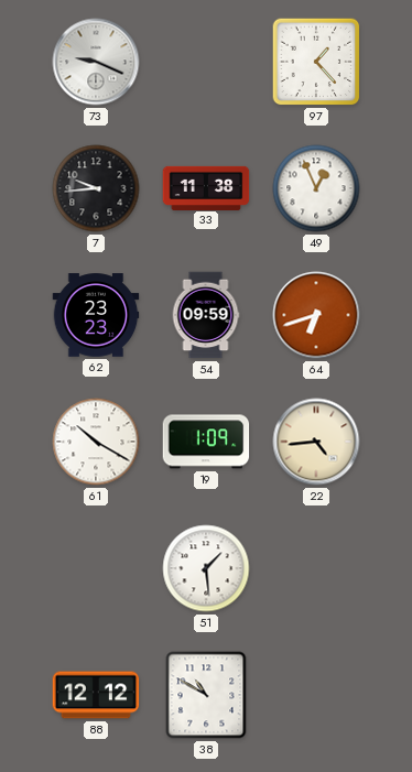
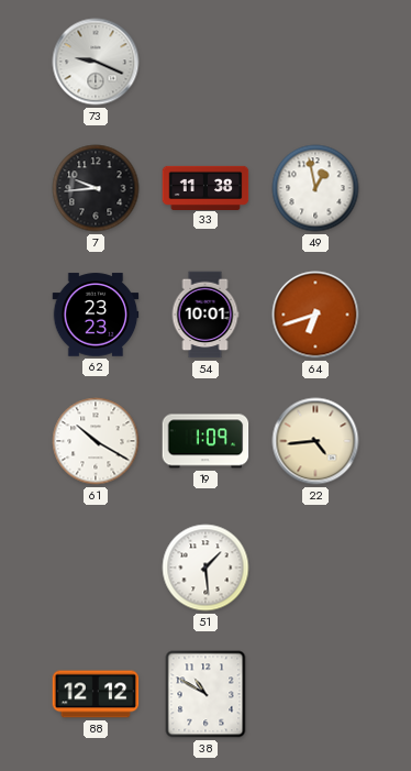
97: 1:23 -> none
49: 12:56 -> 12:58
54: 09:59 -> 10:01
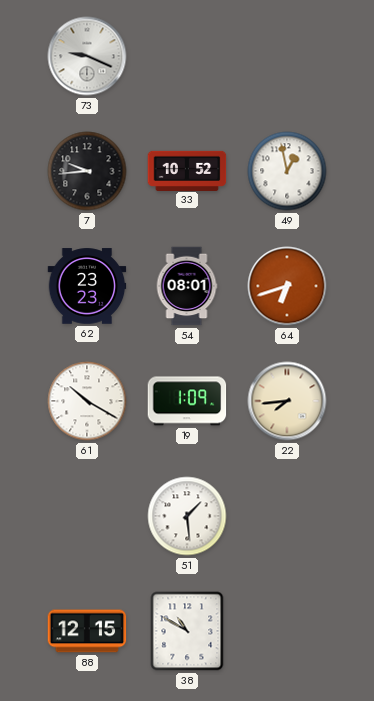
33: 11:38 -> 10:52
54: 10:01 -> 08:01
22: 4:44 -> 7:44
88: 12:12 -> 12:15
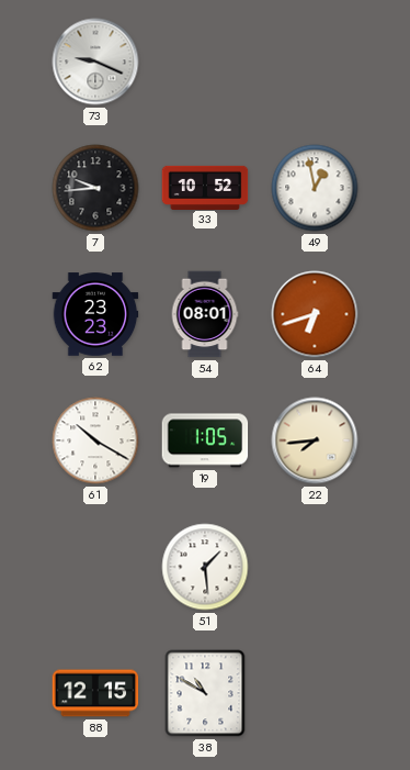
19: 1:09 -> 1:05
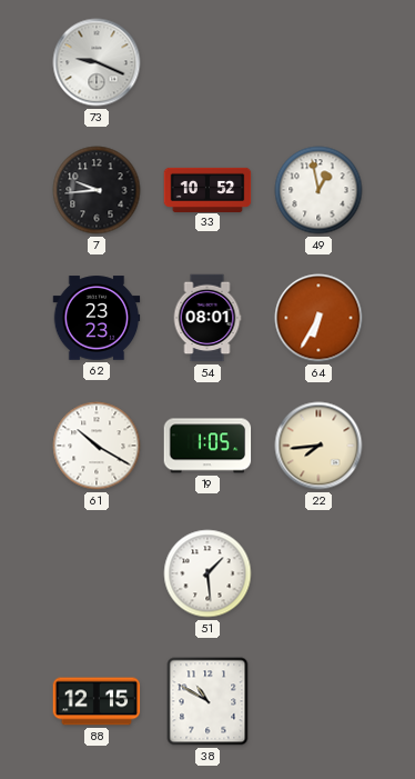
64: 6:42 -> 6:35
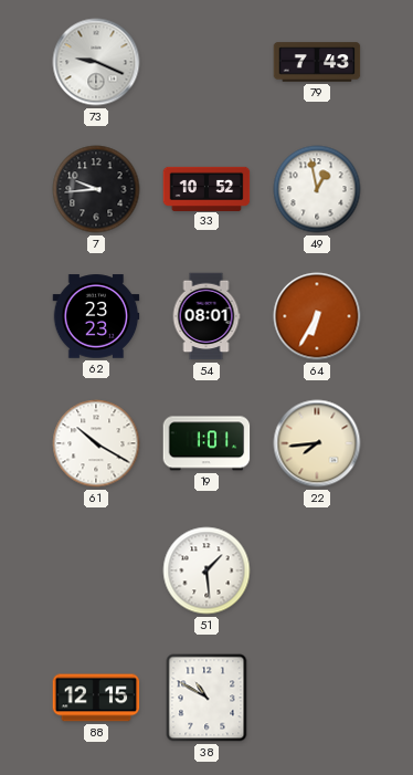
79: none -> 7:43
19: 1:05 -> 1:01
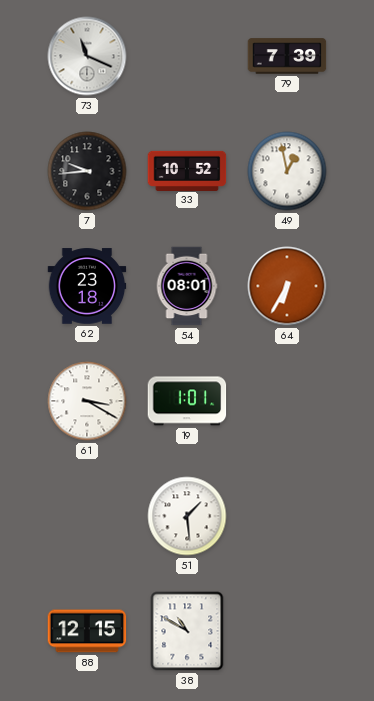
73: 9:19 -> 11:19
79: 7:43 -> 7:39
62: 23:23 -> 23:18
61: 10:20 -> 3:20
22: 7:44 -> none
